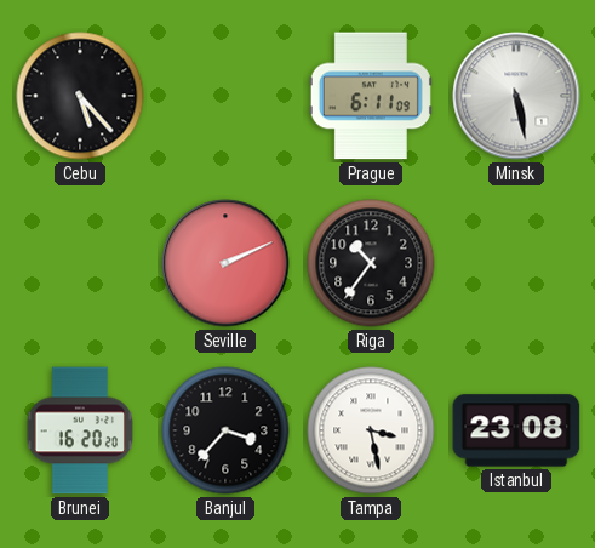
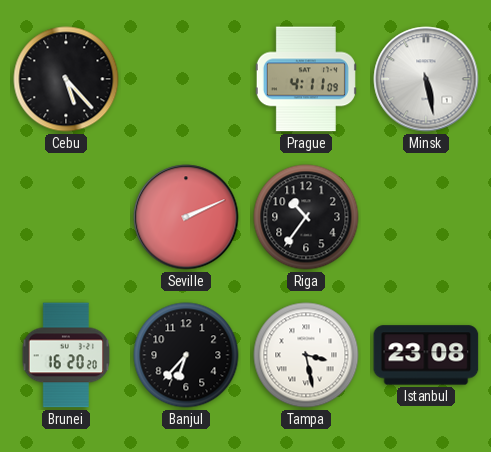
Prague: 6:11 -> 4:11
Banjul: 3:37 -> 6:37
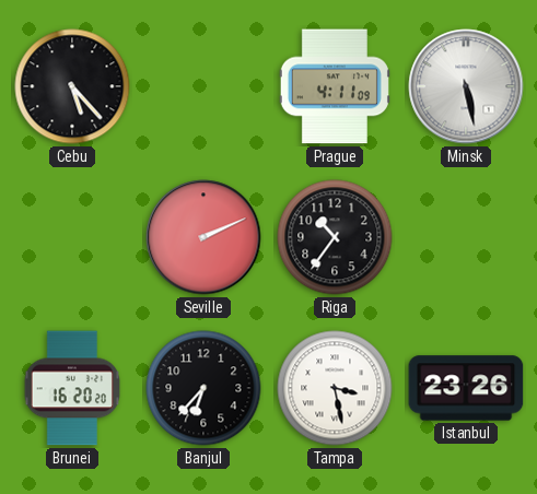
Istanbul: 23:08 -> 23:26
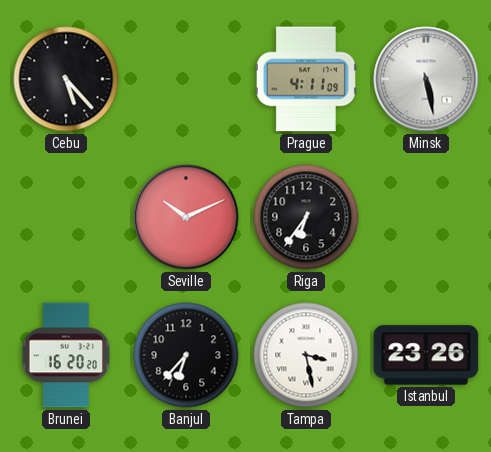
Seville: 2:11 -> 10:11
Riga: 10:36 -> 6:36
